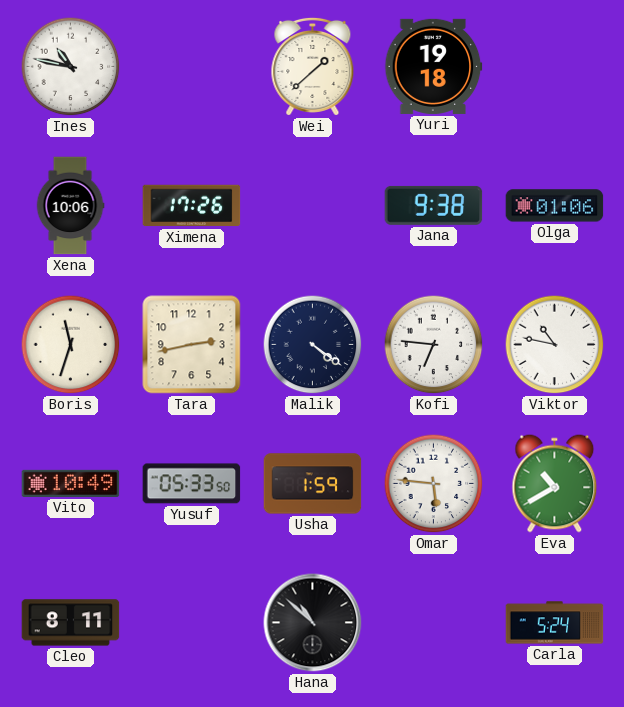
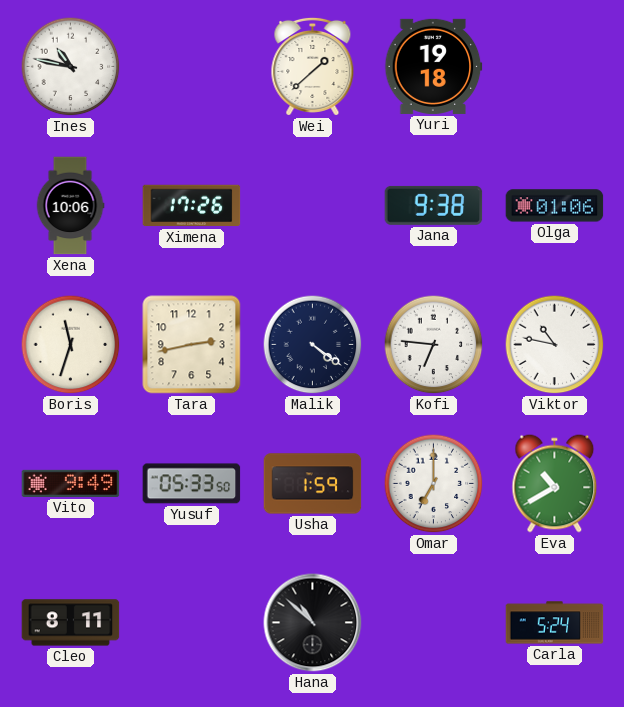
Vito: 10:49 -> 9:49
Omar: 5:46 -> 7:00
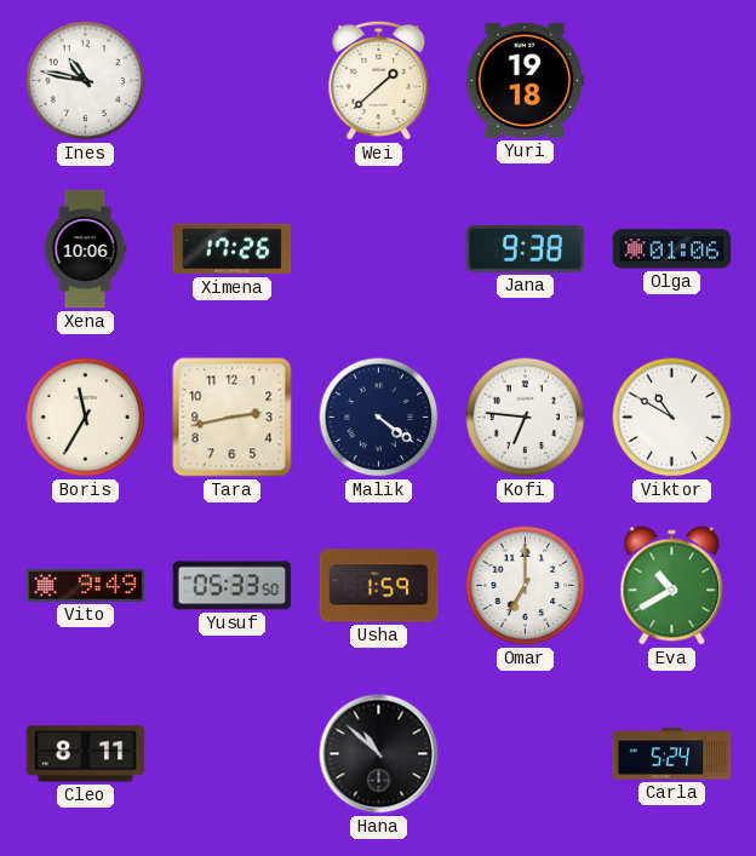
Boris: 11:33 -> 11:35
Viktor: 10:47 -> 10:50
